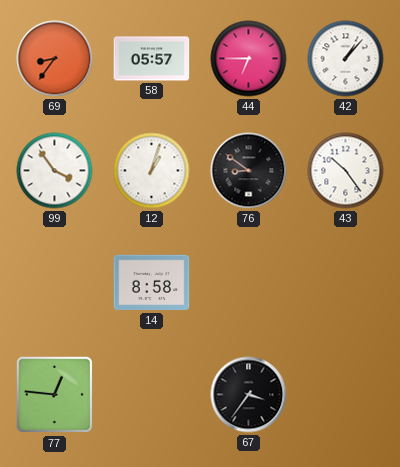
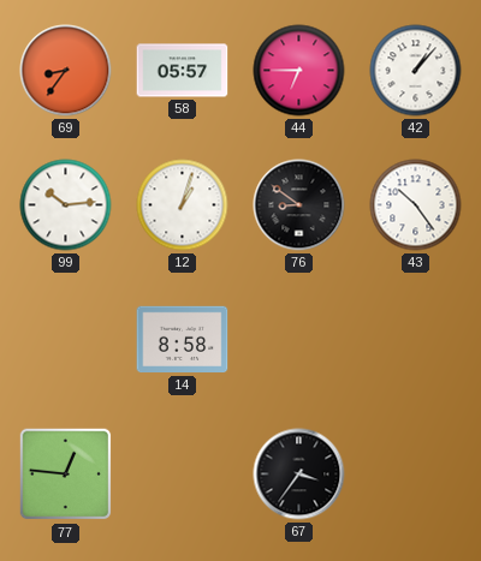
99: 3:54 -> 10:14
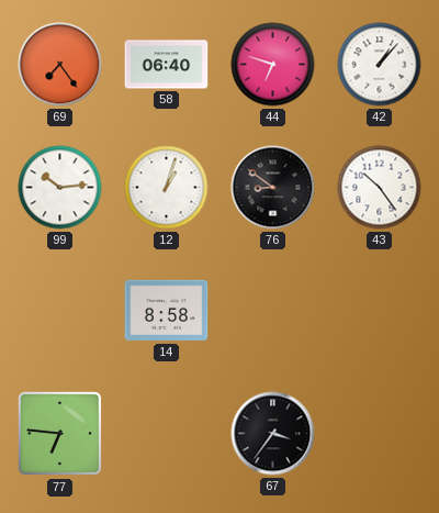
69: 8:36 -> 7:24
58: 05:57 -> 06:40
44: 6:45 -> 6:48
77: 12:46 -> 6:46
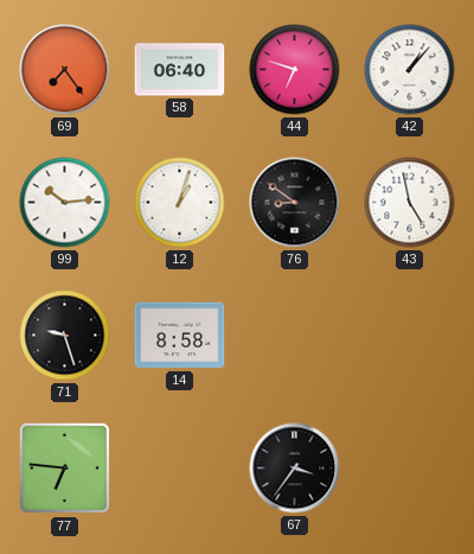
43: 10:24 -> 4:58
71: none -> 9:27
